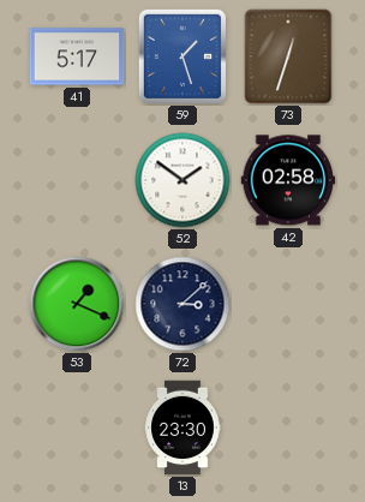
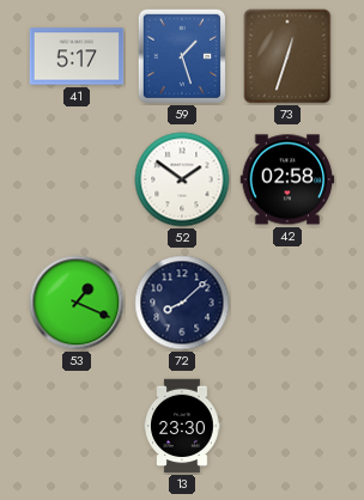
72: 3:08 -> 8:08
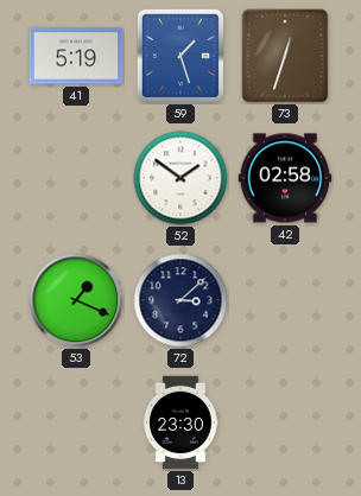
41: 5:17 -> 5:19
72: 8:08 -> 3:08
